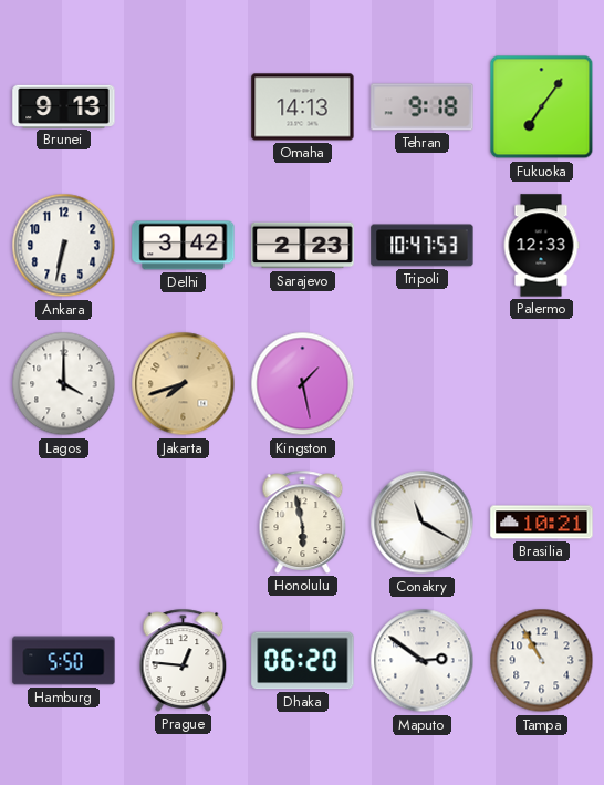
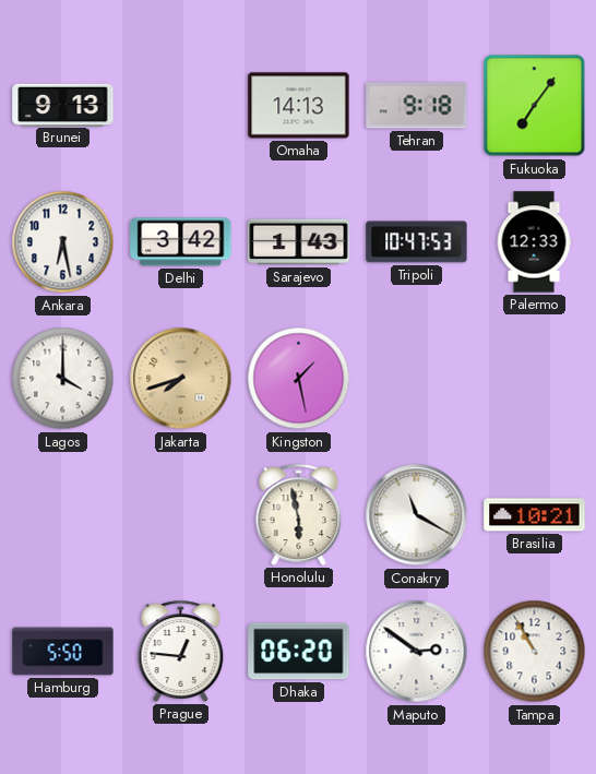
Ankara: 6:32 -> 6:28
Sarajevo: 2:23 -> 1:43
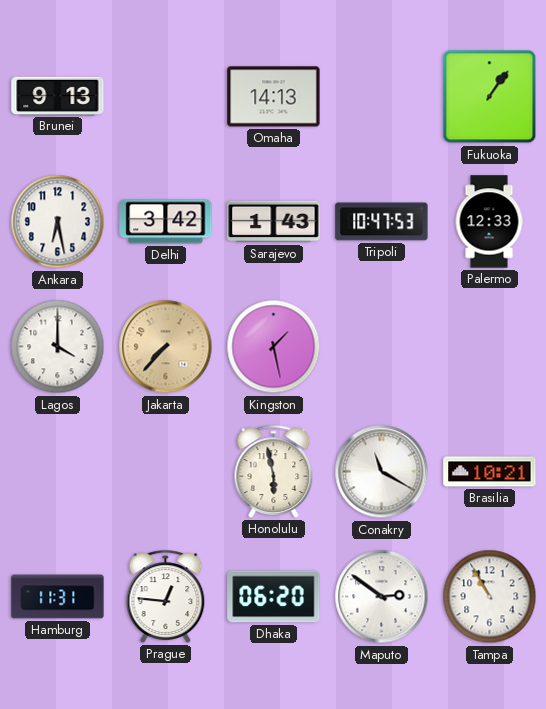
Tehran: 9:18 -> none
Fukuoka: 7:06 -> 1:06
Jakarta: 7:42 -> 7:37
Hamburg: 5:50 -> 11:31
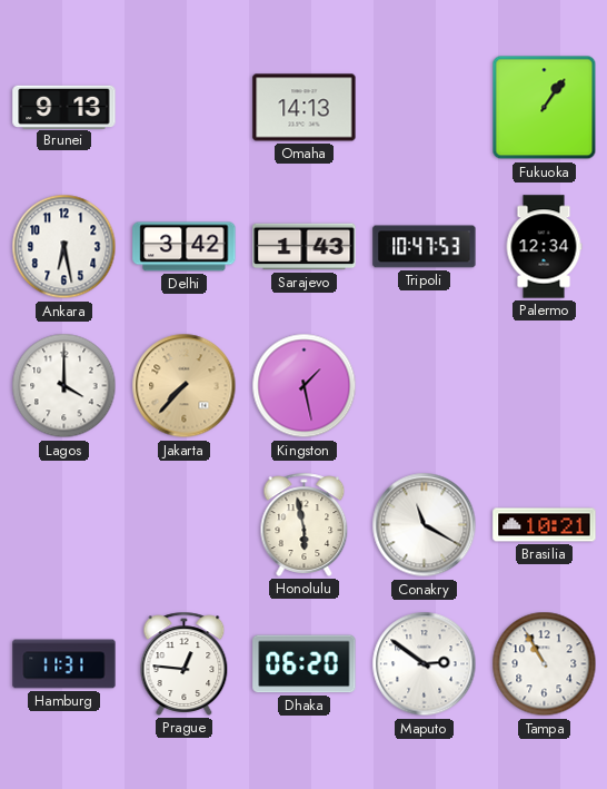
Palermo: 12:33 -> 12:34
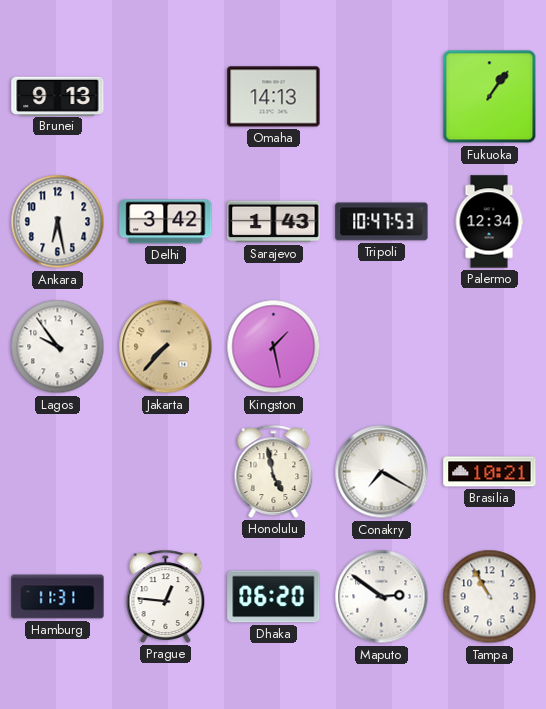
Lagos: 4:00 -> 9:54
Honolulu: 5:58 -> 4:58
Conakry: 11:20 -> 7:20
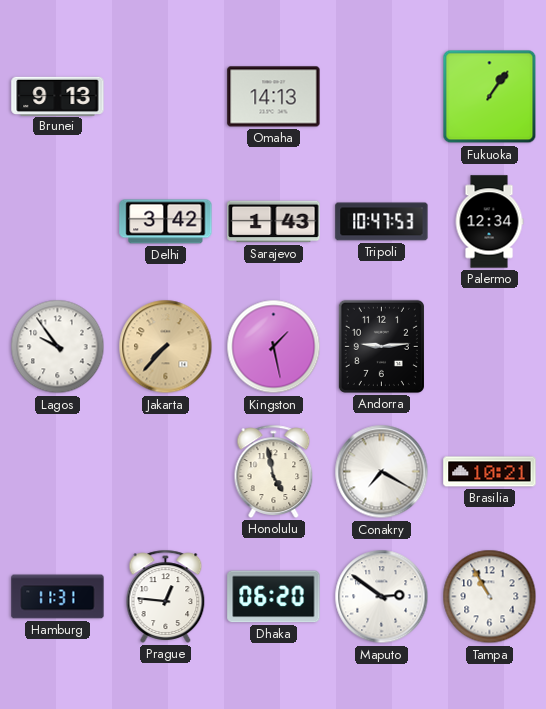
Ankara: 6:28 -> none
Andorra: none -> 9:14
